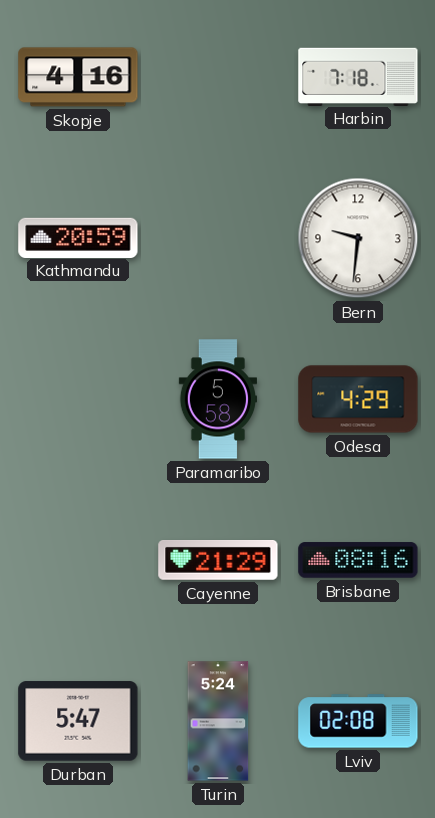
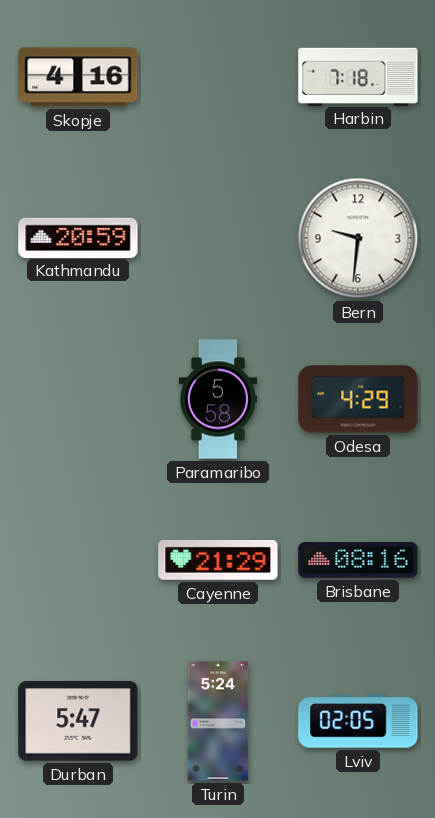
Lviv: 02:08 -> 02:05
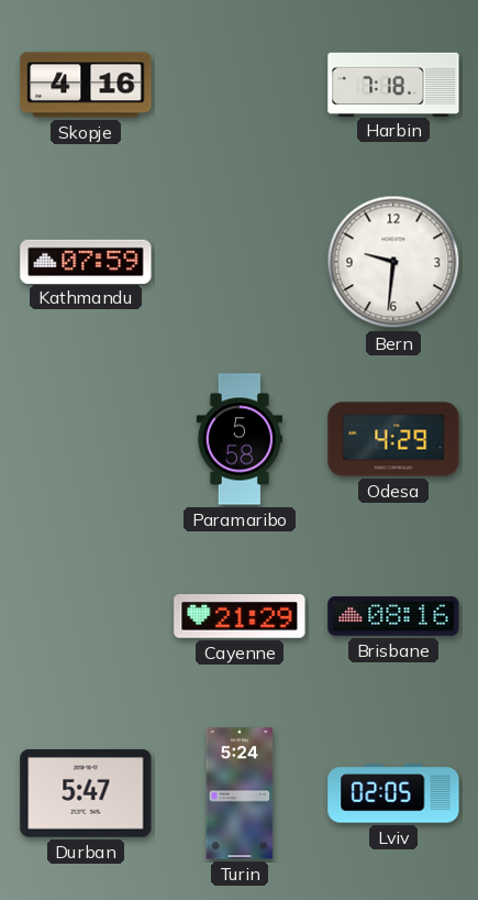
Kathmandu: 20:59 -> 07:59
